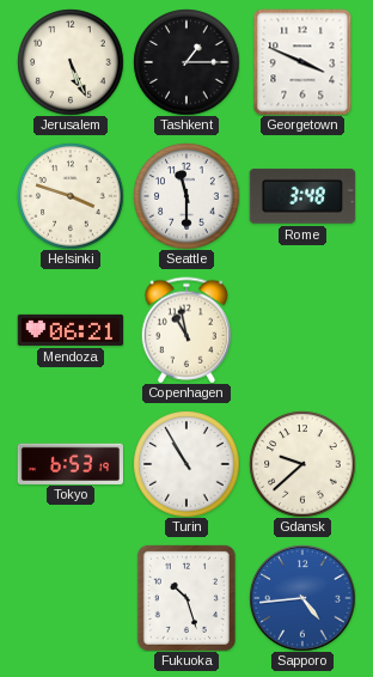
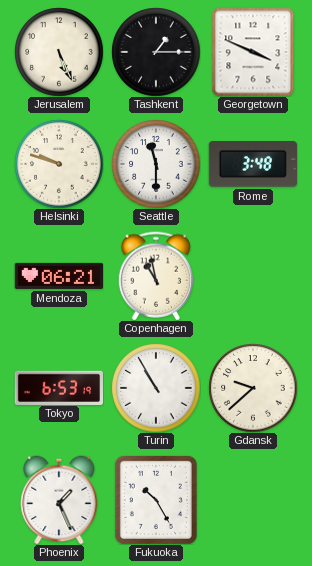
Helsinki: 3:48 -> 9:48
Phoenix: none -> 1:26
Fukuoka: 10:27 -> 10:25
Sapporo: 4:44 -> none
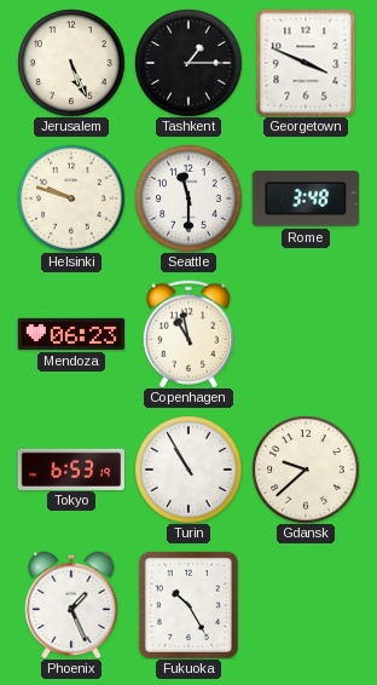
Mendoza: 06:21 -> 06:23
